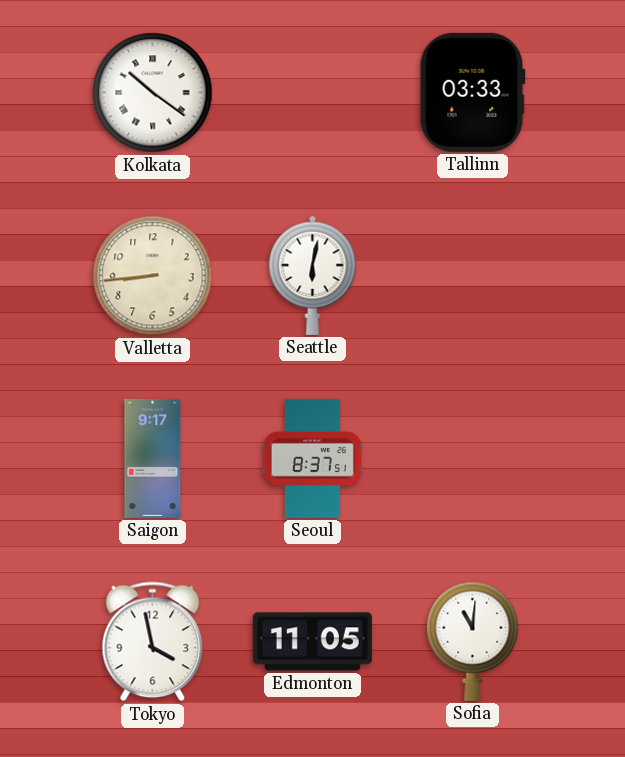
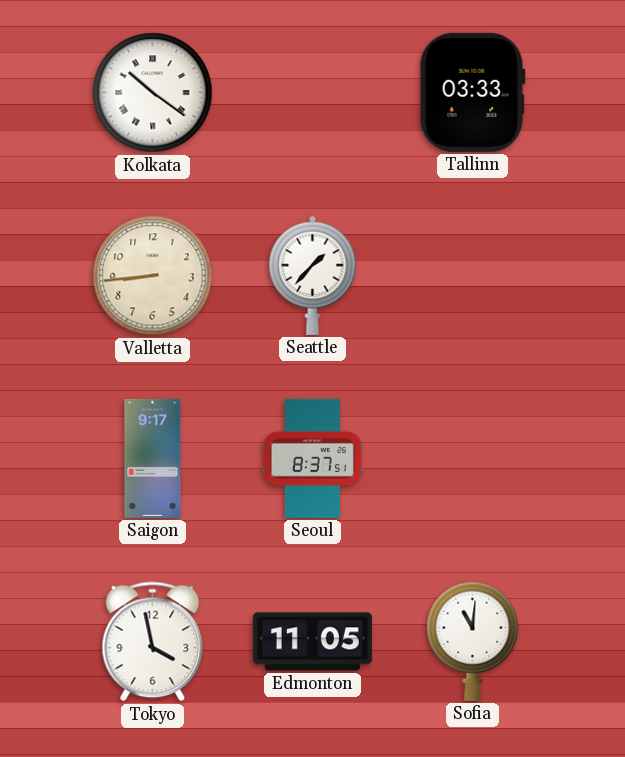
Seattle: 6:02 -> 1:37
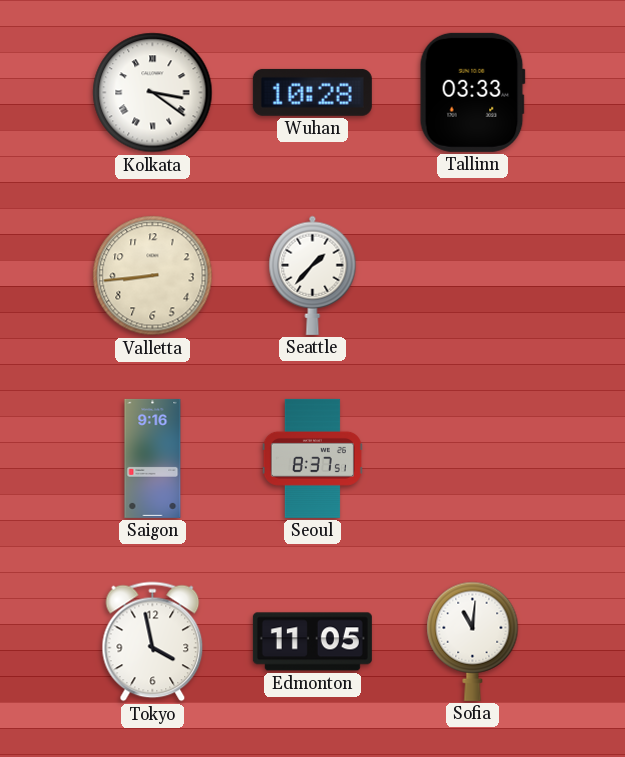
Kolkata: 10:21 -> 3:21
Wuhan: none -> 10:28
Saigon: 9:17 -> 9:16
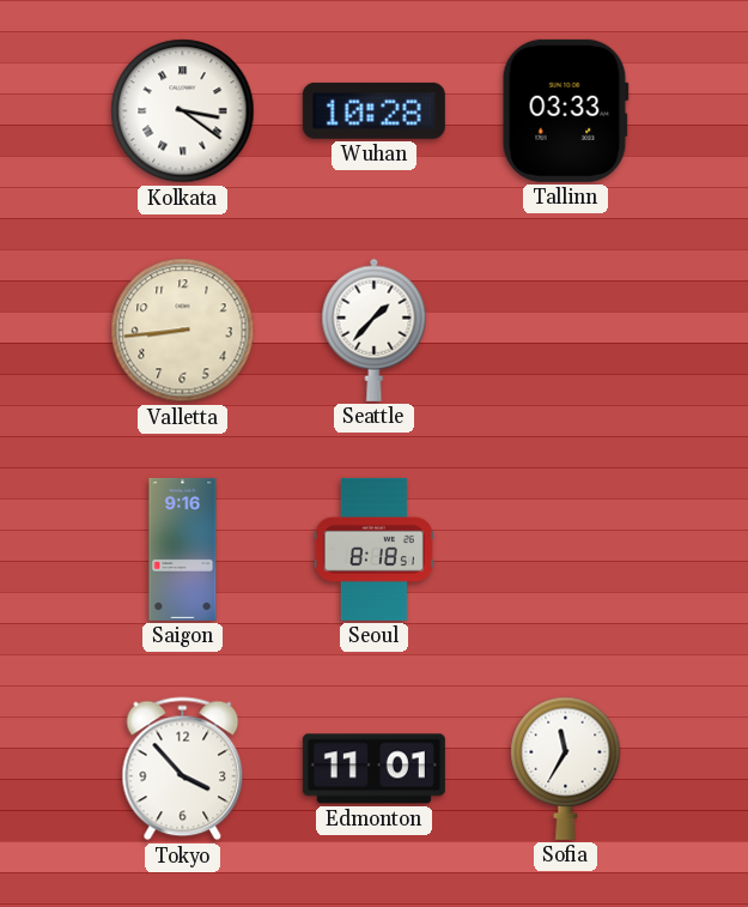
Seoul: 8:37 -> 8:18
Tokyo: 3:58 -> 3:53
Edmonton: 11:05 -> 11:01
Sofia: 11:01 -> 11:35
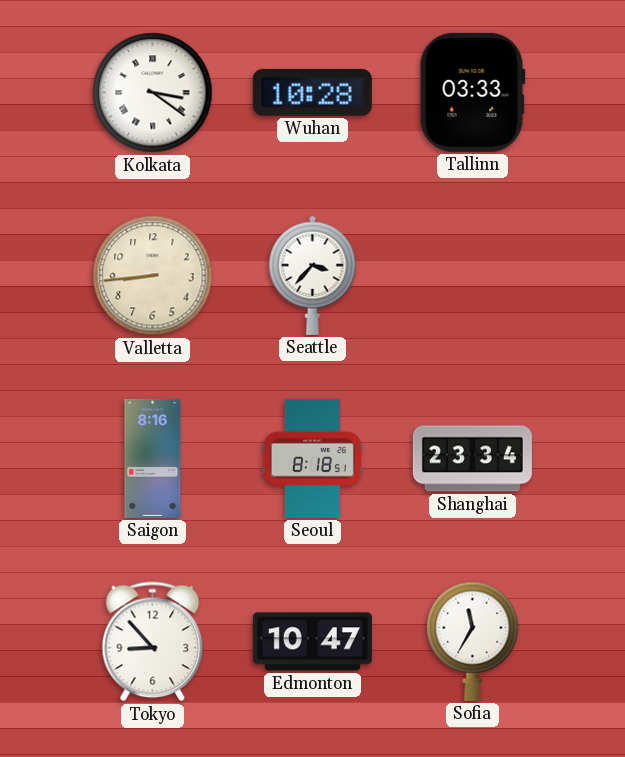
Seattle: 1:37 -> 3:37
Saigon: 9:16 -> 8:16
Shanghai: none -> 23:34
Tokyo: 3:53 -> 8:53
Edmonton: 11:01 -> 10:47
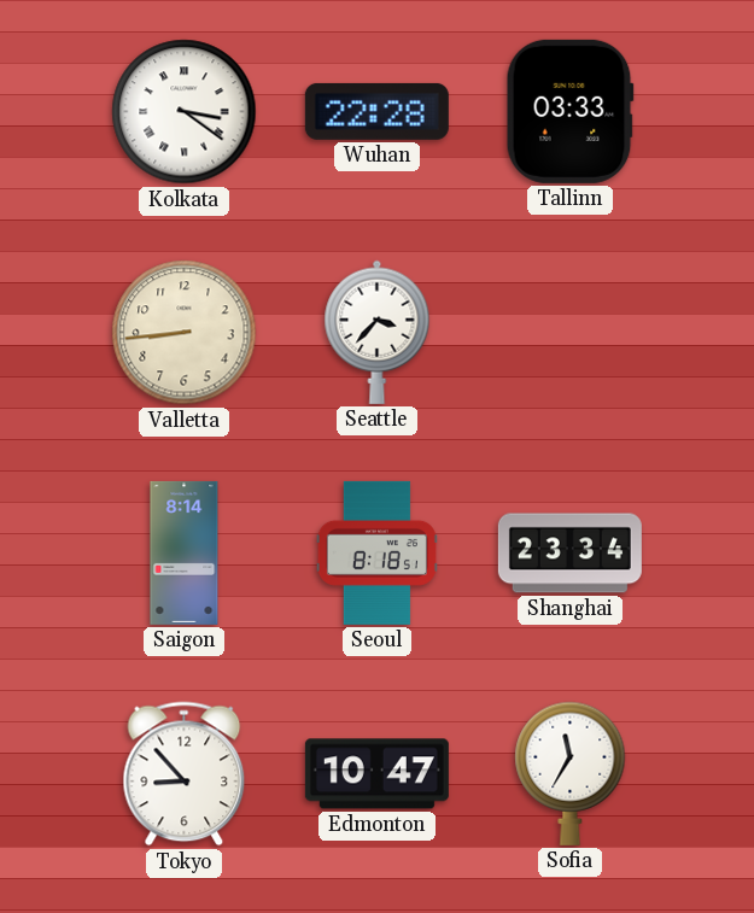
Wuhan: 10:28 -> 22:28
Saigon: 8:16 -> 8:14
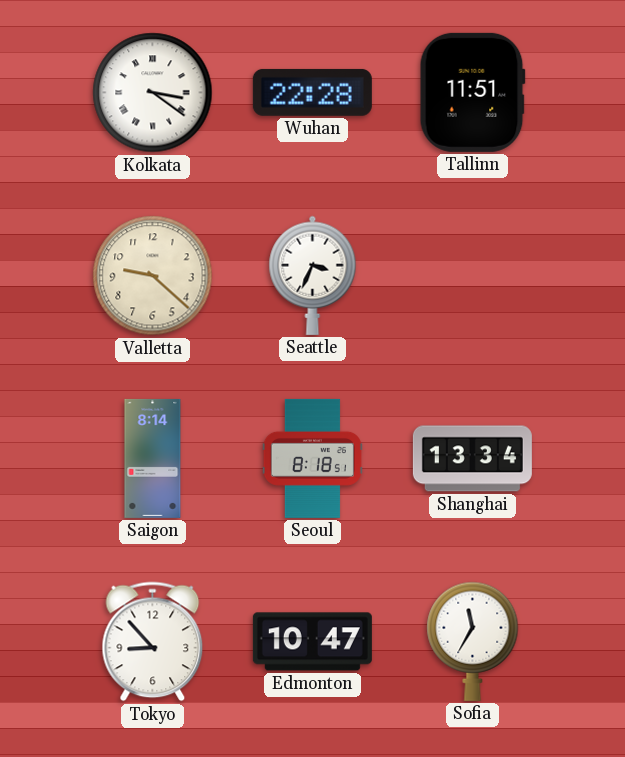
Tallinn: 03:33 -> 11:51
Valletta: 8:44 -> 9:22
Seattle: 3:37 -> 3:34
Shanghai: 23:34 -> 13:34
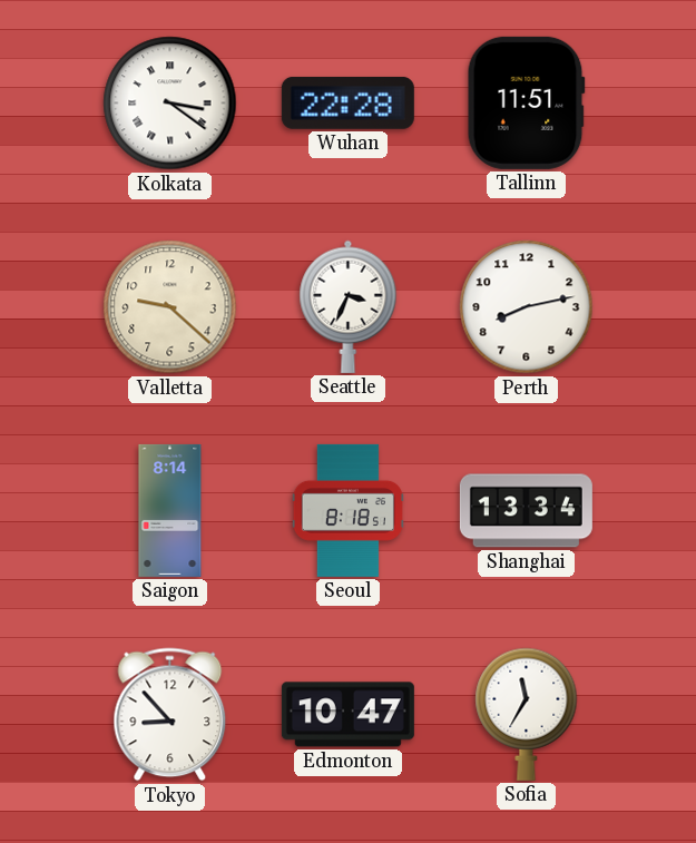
Perth: none -> 8:13
